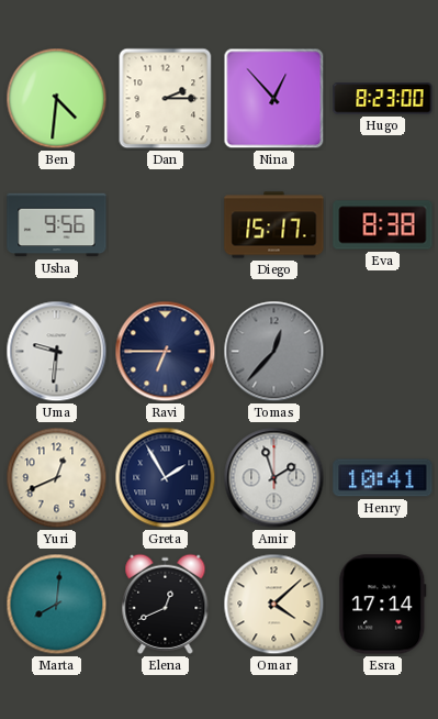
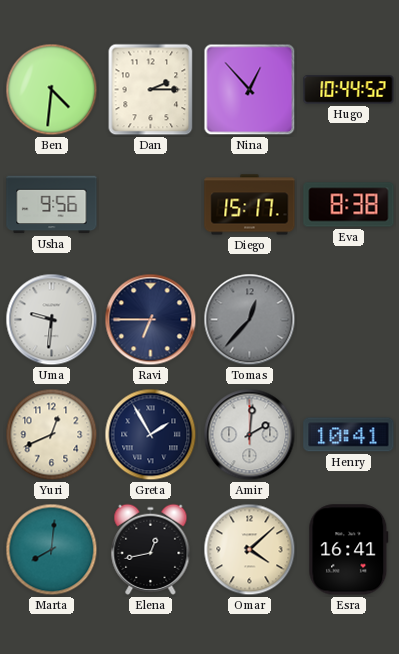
Hugo: 8:23 -> 10:44
Amir: 1:57 -> 2:01
Elena: 12:41 -> 12:43
Esra: 17:14 -> 16:41
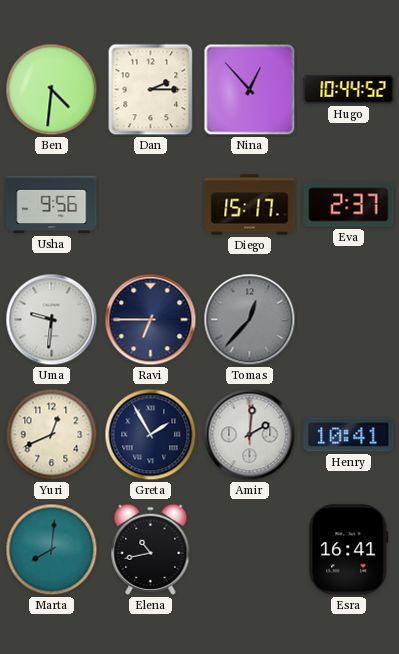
Eva: 8:38 -> 2:37
Elena: 12:43 -> 10:43
Omar: 4:08 -> none
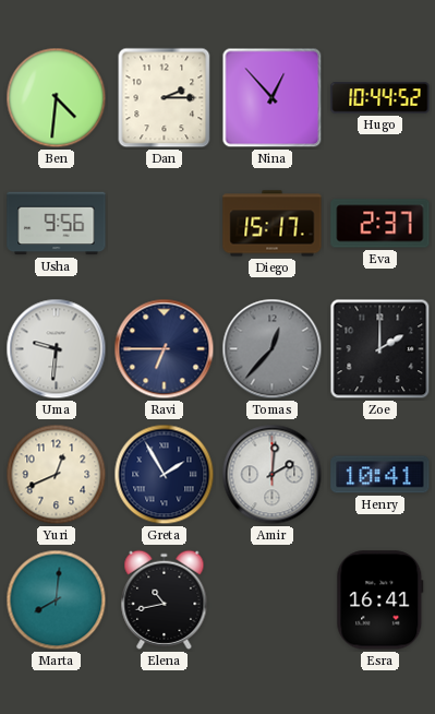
Zoe: none -> 2:00
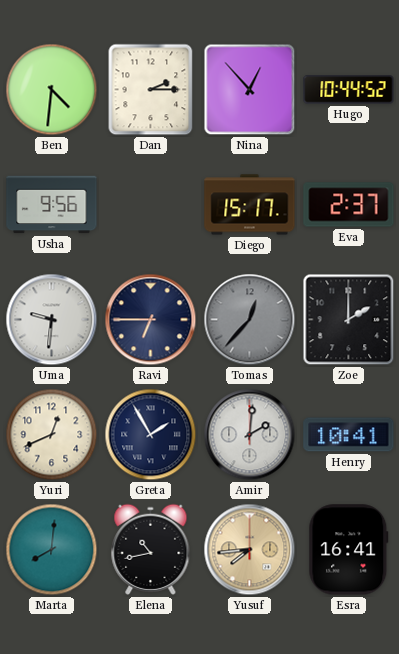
Yusuf: none -> 7:44
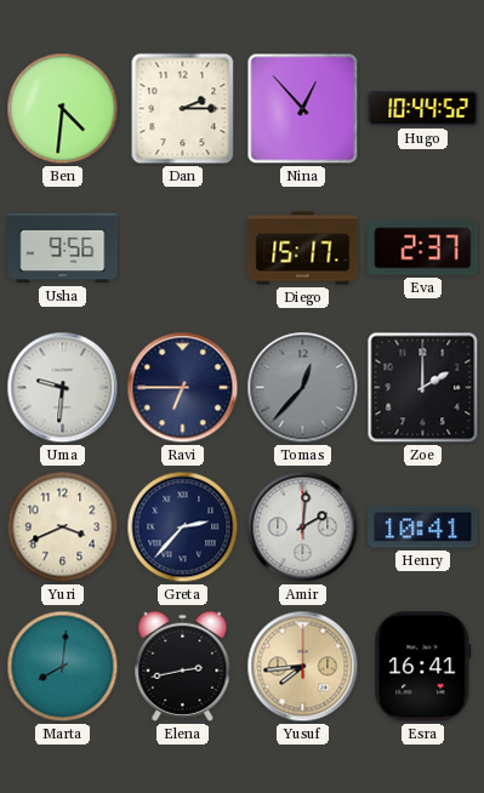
Yuri: 12:41 -> 3:41
Greta: 1:55 -> 2:37
Elena: 10:43 -> 2:43
